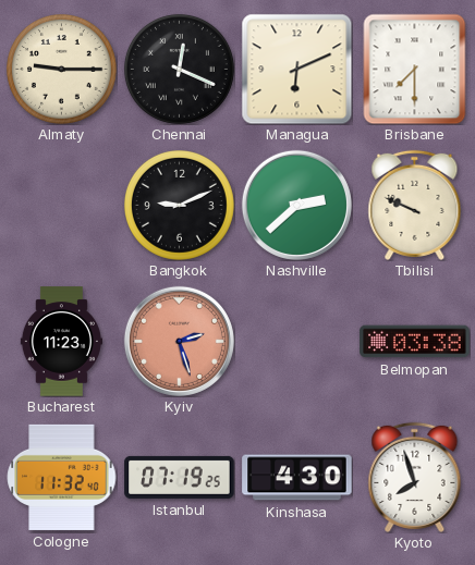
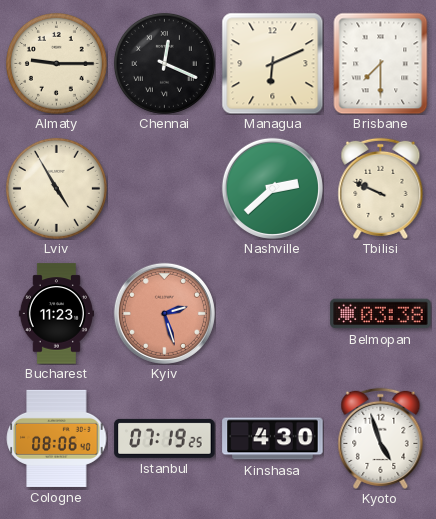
Lviv: none -> 4:55
Bangkok: 9:11 -> none
Cologne: 11:32 -> 08:06
Kyoto: 7:57 -> 4:57
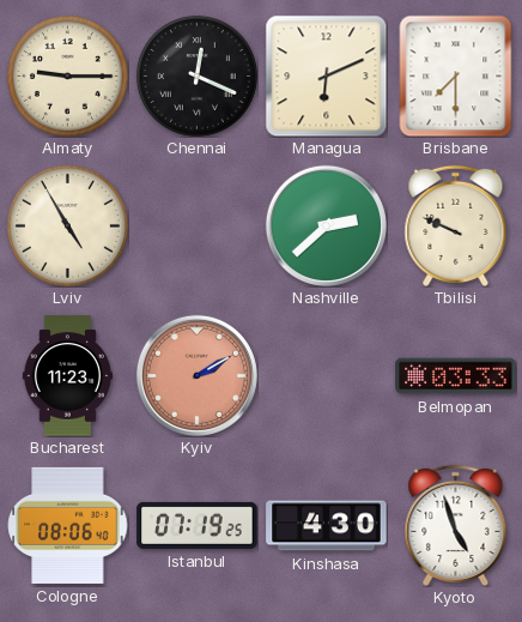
Kyiv: 2:27 -> 2:10
Belmopan: 03:38 -> 03:33
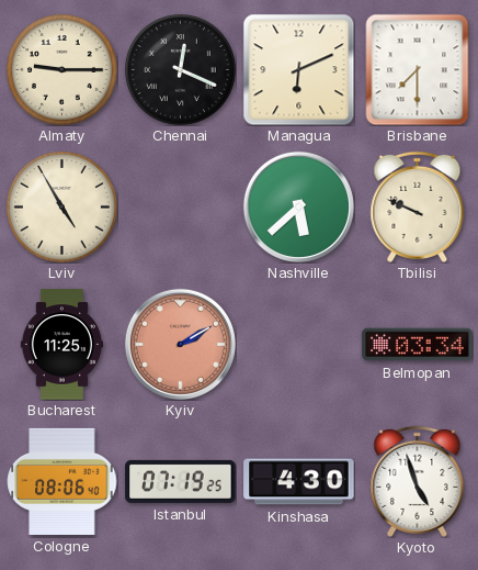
Nashville: 2:38 -> 5:38
Bucharest: 11:23 -> 11:25
Belmopan: 03:33 -> 03:34
